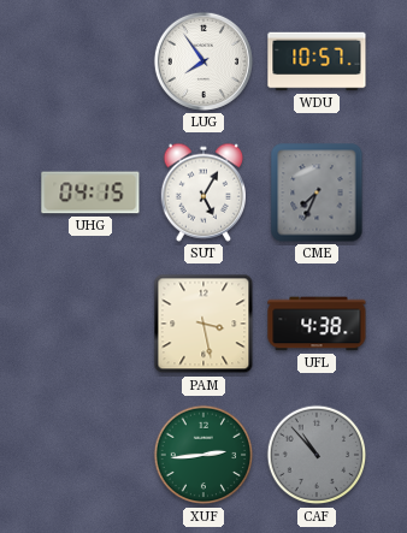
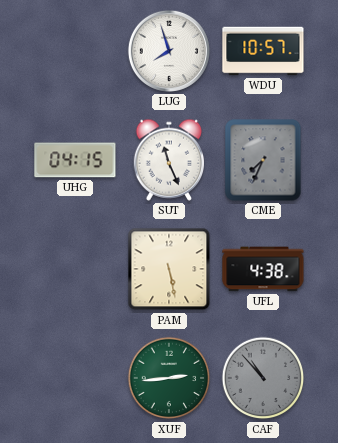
LUG: 7:54 -> 7:57
SUT: 5:05 -> 11:26
PAM: 3:28 -> 5:28
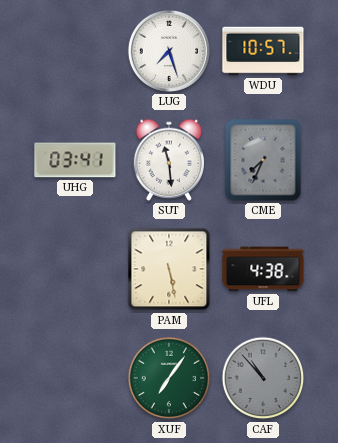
LUG: 7:57 -> 7:27
UHG: 04:15 -> 03:41
SUT: 11:26 -> 11:29
XUF: 2:44 -> 7:06
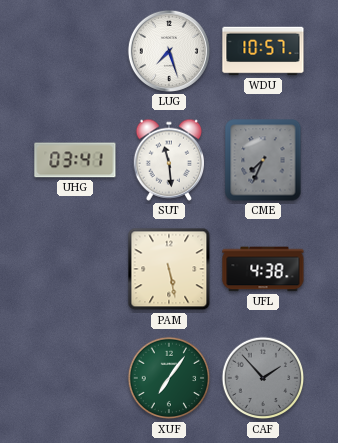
CAF: 10:53 -> 1:53
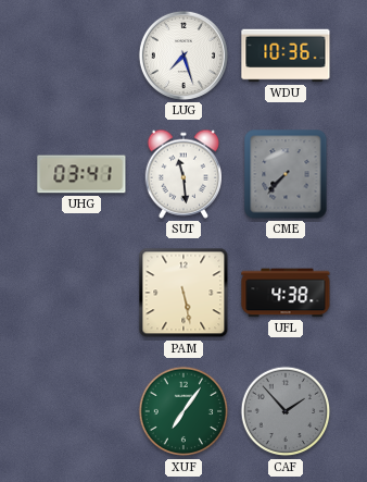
WDU: 10:57 -> 10:36
CME: 7:34 -> 7:37
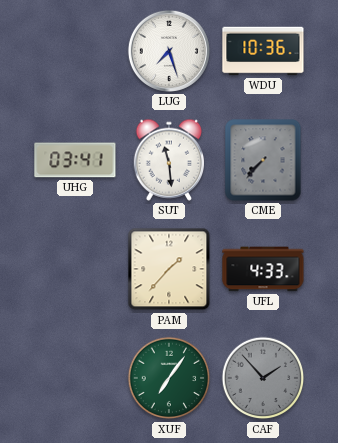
PAM: 5:28 -> 1:37
UFL: 4:38 -> 4:33
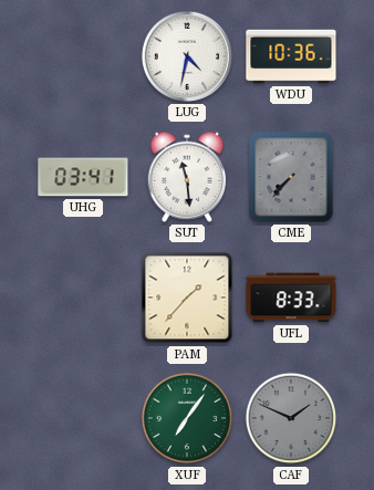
LUG: 7:27 -> 4:32
UFL: 4:33 -> 8:33
CAF: 1:53 -> 1:49
